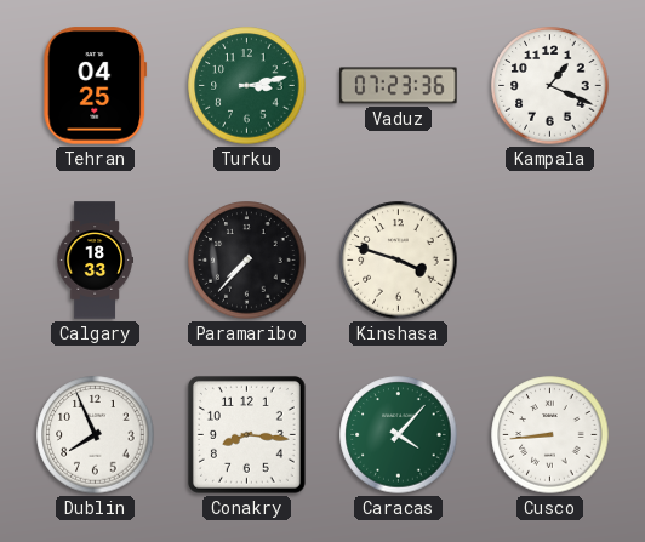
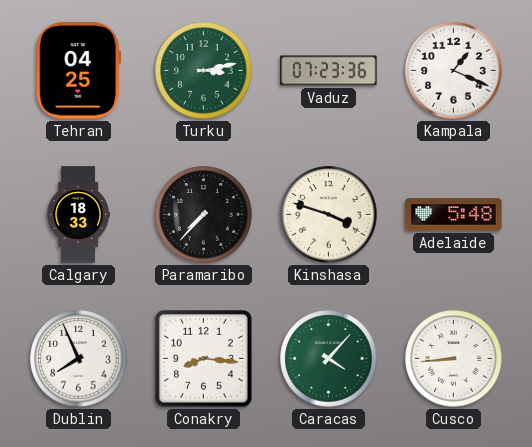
Adelaide: none -> 5:48
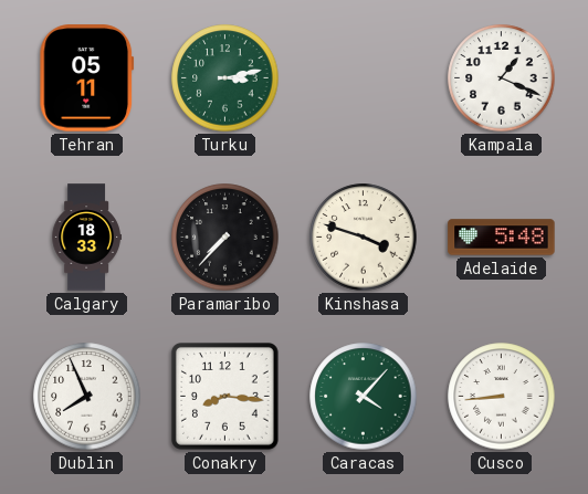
Tehran: 04:25 -> 05:11
Vaduz: 07:23 -> none
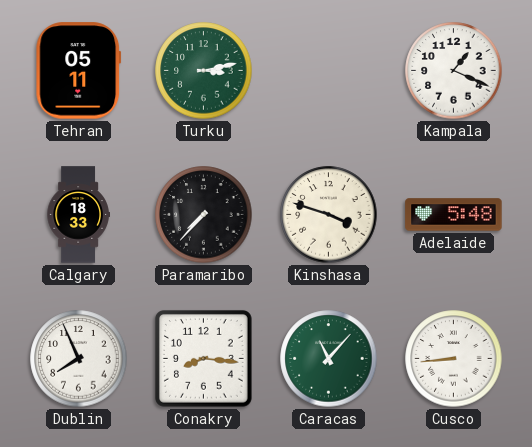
Caracas: 4:07 -> 11:07
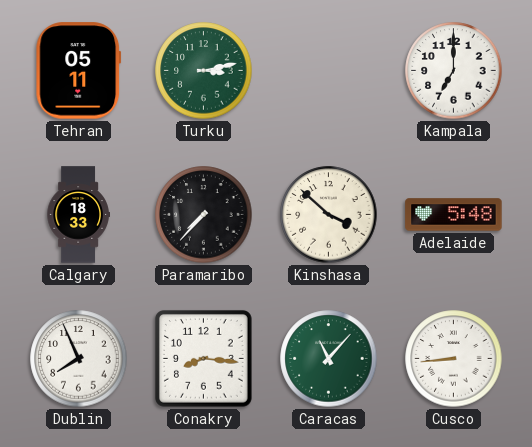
Kampala: 1:19 -> 7:00
Kinshasa: 3:48 -> 3:52
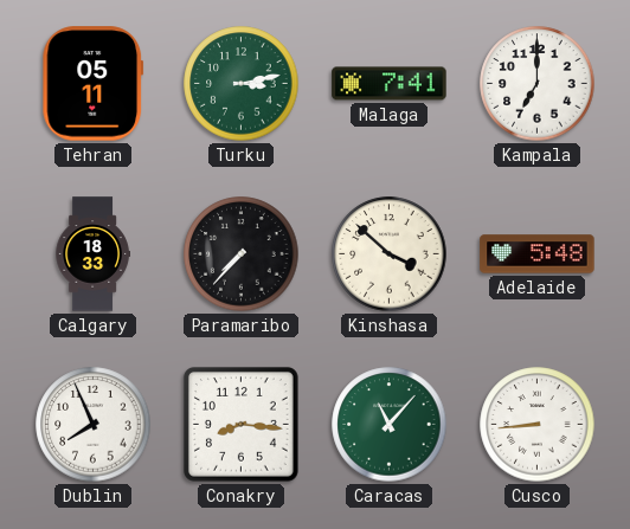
Malaga: none -> 7:41
